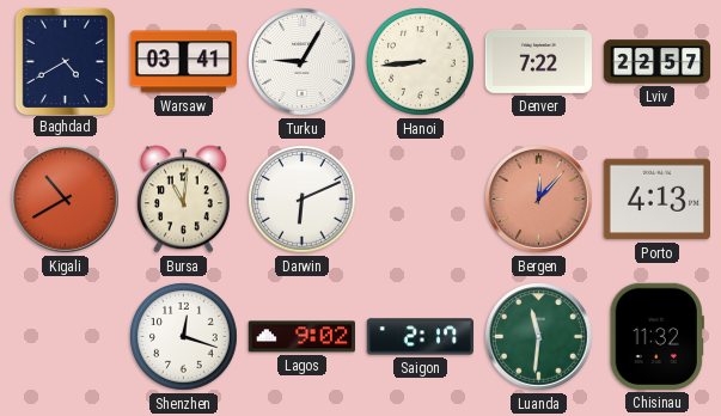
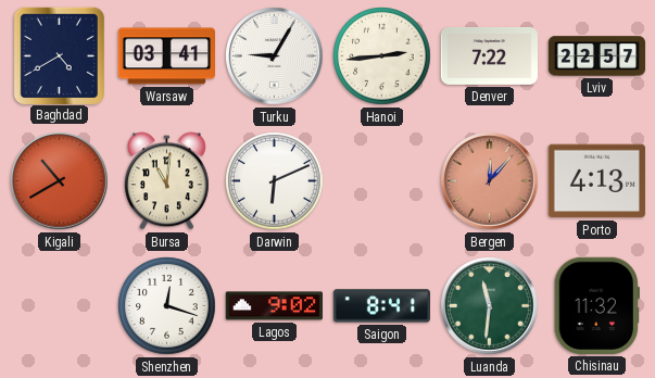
Hanoi: 8:44 -> 2:44
Saigon: 2:17 -> 8:41
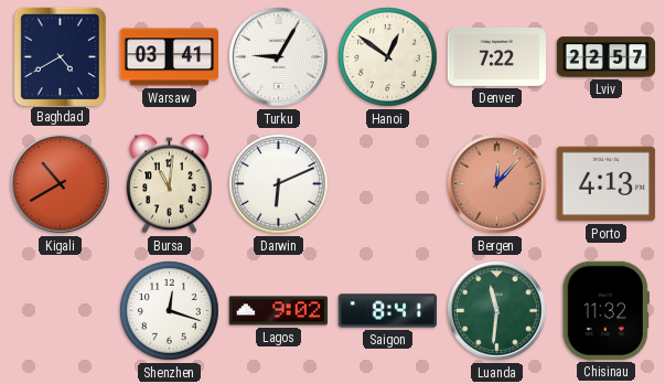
Hanoi: 2:44 -> 12:51
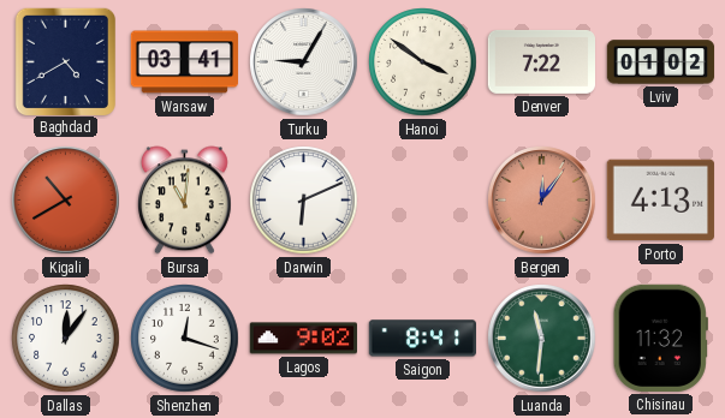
Hanoi: 12:51 -> 3:51
Lviv: 22:57 -> 01:02
Bergen: 12:07 -> 12:06
Dallas: none -> 12:06
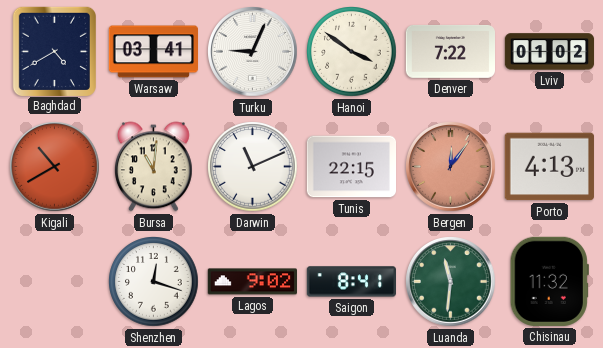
Turku: 9:05 -> 9:04
Darwin: 6:11 -> 11:11
Tunis: none -> 22:15
Dallas: 12:06 -> none
